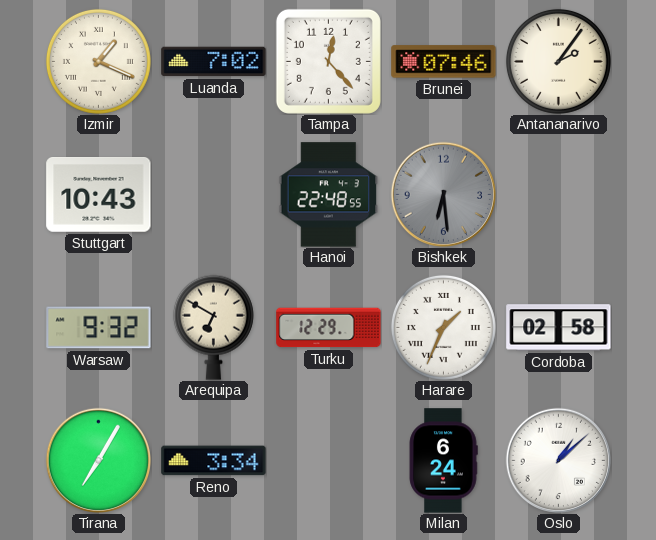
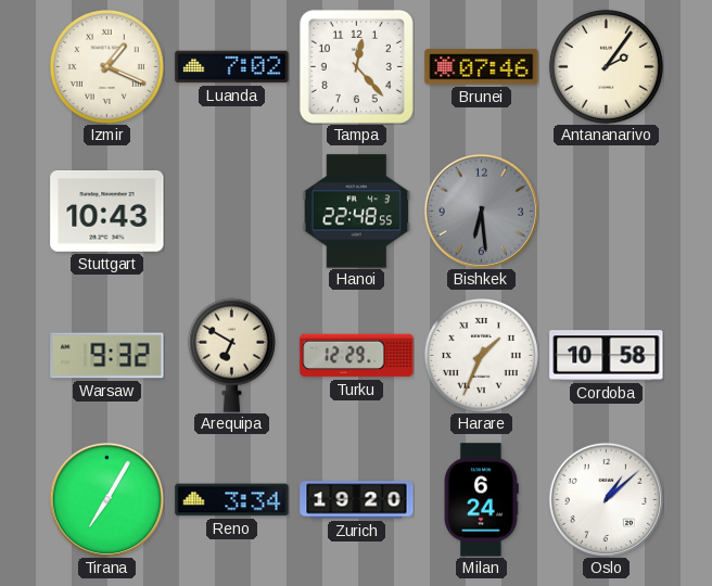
Cordoba: 02:58 -> 10:58
Zurich: none -> 19:20
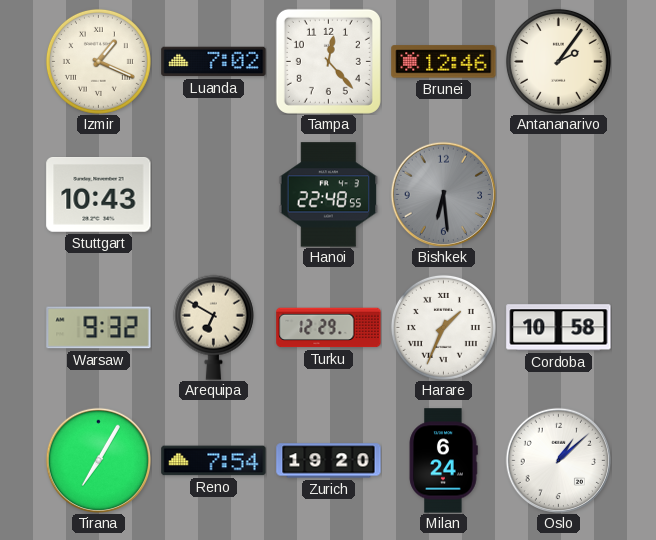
Brunei: 07:46 -> 12:46
Reno: 3:34 -> 7:54
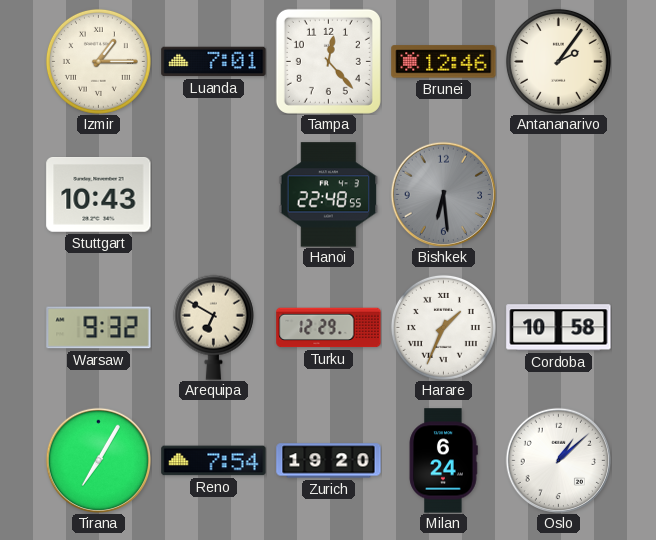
Izmir: 1:19 -> 1:15
Luanda: 7:02 -> 7:01
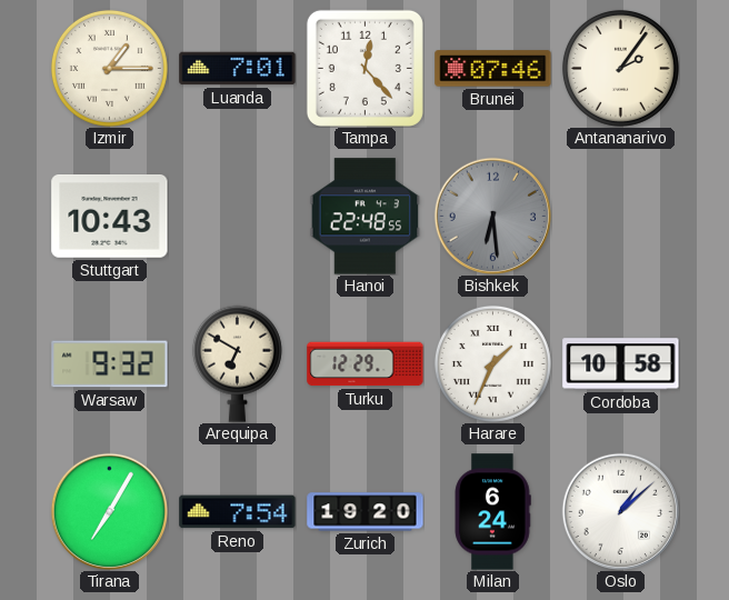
Brunei: 12:46 -> 07:46
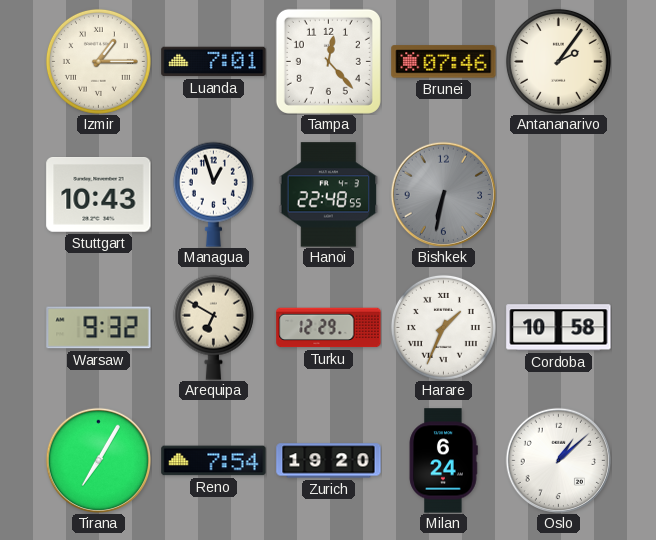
Managua: none -> 12:57
Bishkek: 6:29 -> 6:32
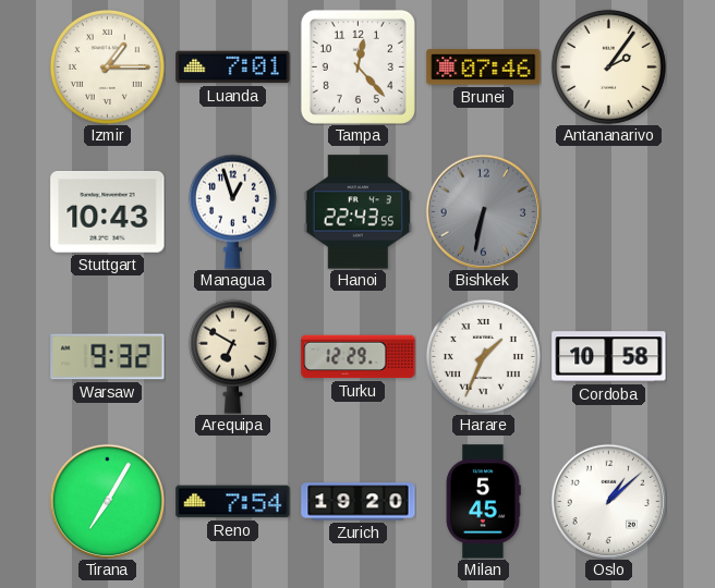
Hanoi: 22:48 -> 22:43
Milan: 6:24 -> 5:45
